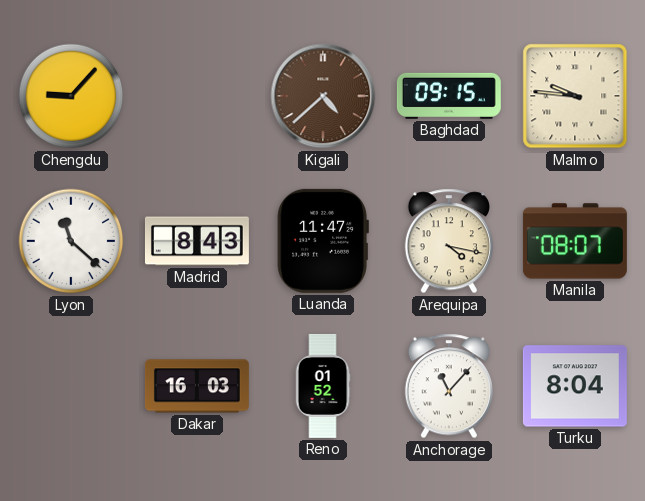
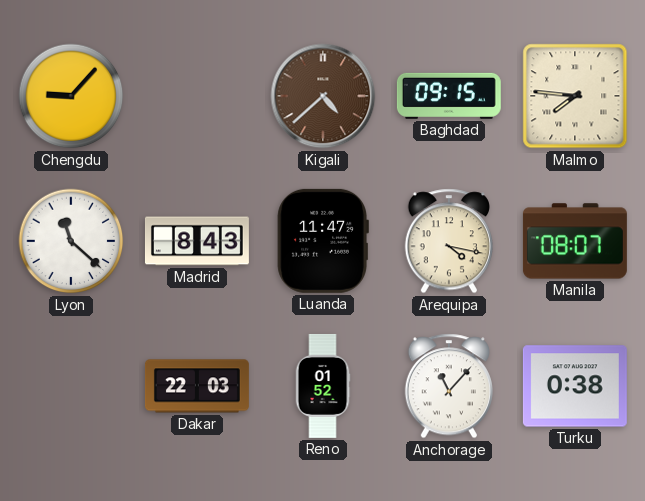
Malmo: 9:46 -> 7:46
Dakar: 16:03 -> 22:03
Turku: 8:04 -> 0:38
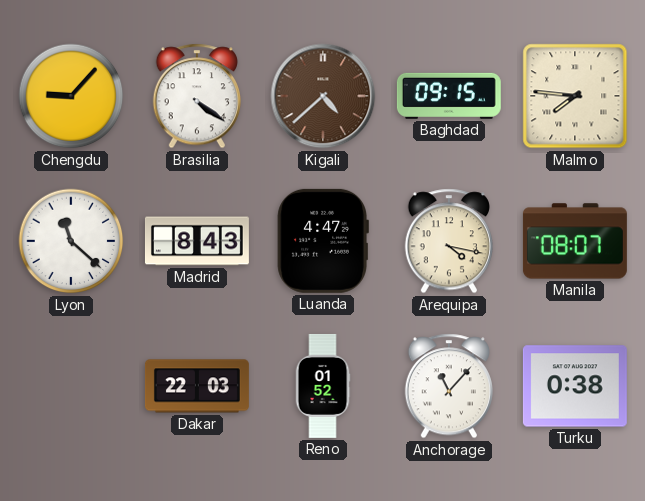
Brasilia: none -> 4:21
Luanda: 11:47 -> 4:47
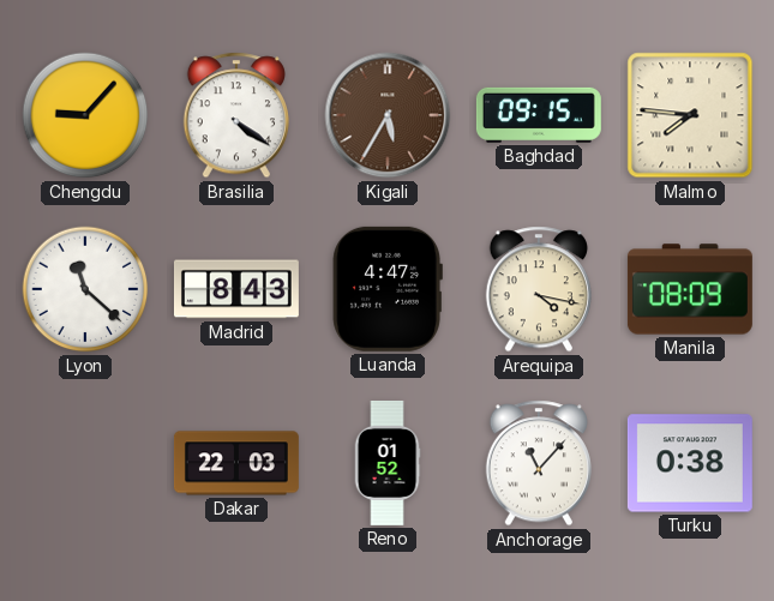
Kigali: 4:38 -> 5:35
Manila: 08:07 -> 08:09
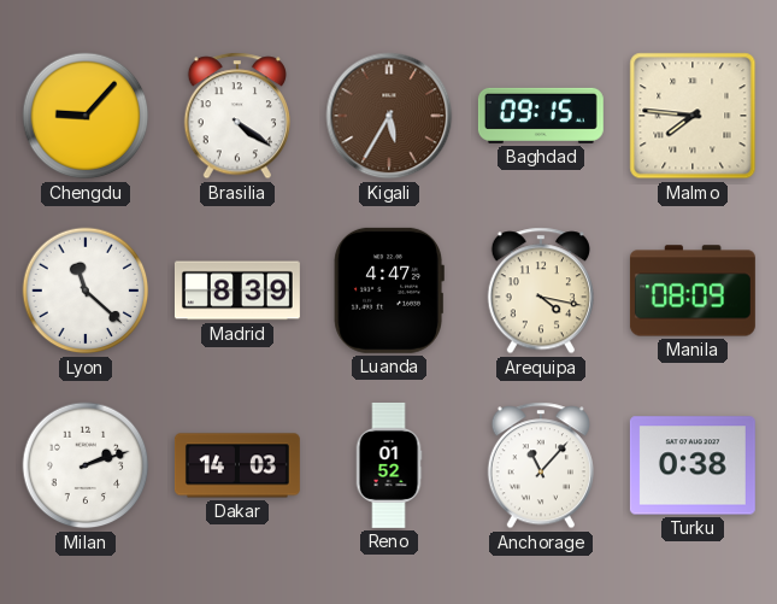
Madrid: 8:43 -> 8:39
Milan: none -> 2:12
Dakar: 22:03 -> 14:03
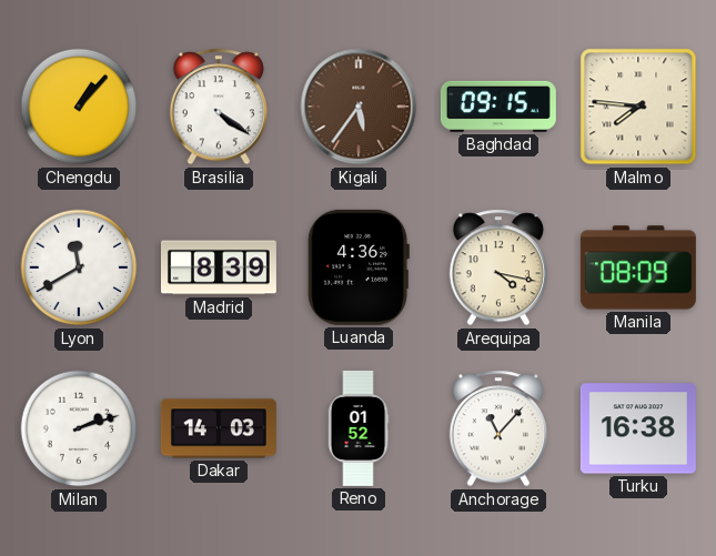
Chengdu: 9:07 -> 1:07
Kigali: 5:35 -> 5:36
Lyon: 11:22 -> 11:40
Luanda: 4:47 -> 4:36
Turku: 0:38 -> 16:38
